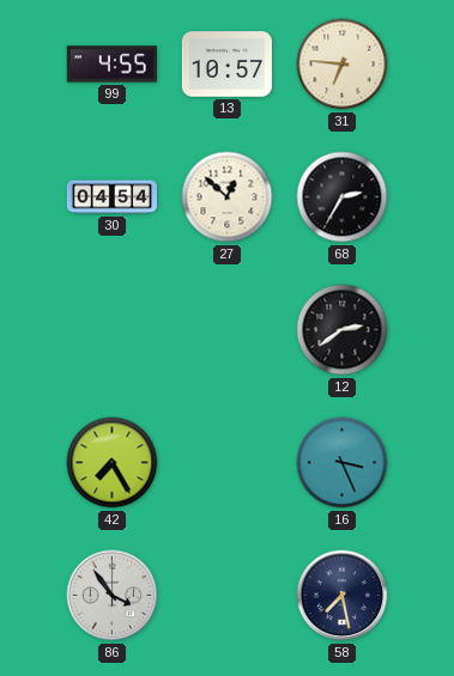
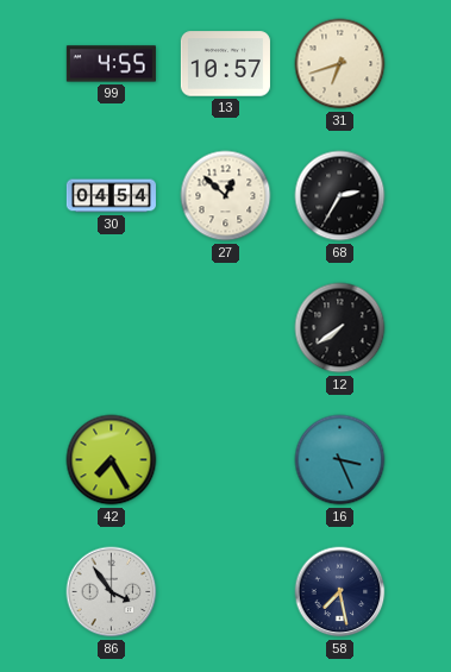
31: 6:46 -> 6:42
12: 2:39 -> 7:39
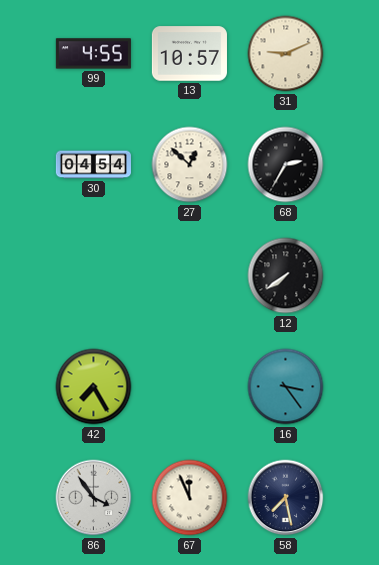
31: 6:42 -> 9:11
16: 3:26 -> 3:24
67: none -> 11:56
